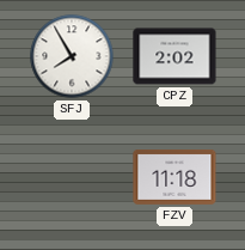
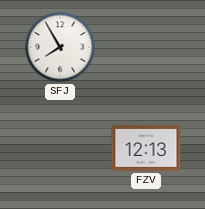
CPZ: 2:02 -> none
FZV: 11:18 -> 12:13
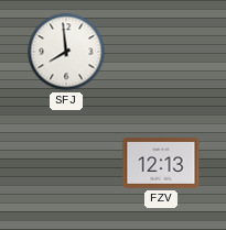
SFJ: 7:55 -> 7:59
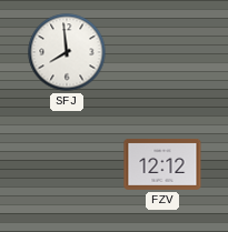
FZV: 12:13 -> 12:12
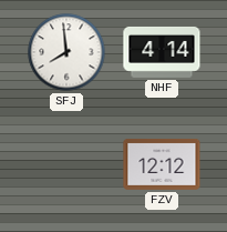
NHF: none -> 4:14
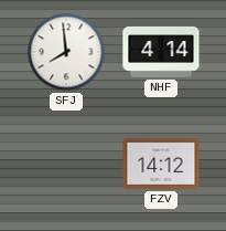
FZV: 12:12 -> 14:12
